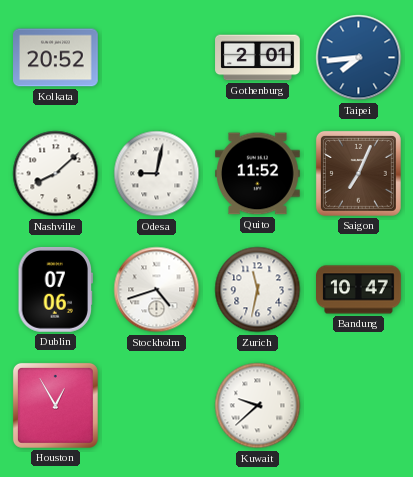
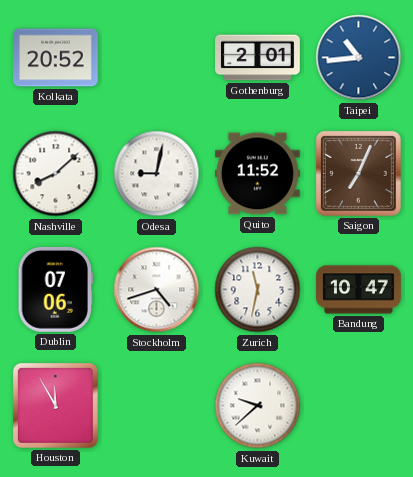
Taipei: 7:44 -> 10:44
Houston: 12:55 -> 11:55
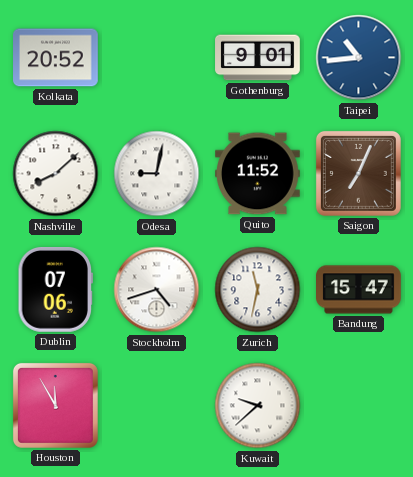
Gothenburg: 2:01 -> 9:01
Bandung: 10:47 -> 15:47
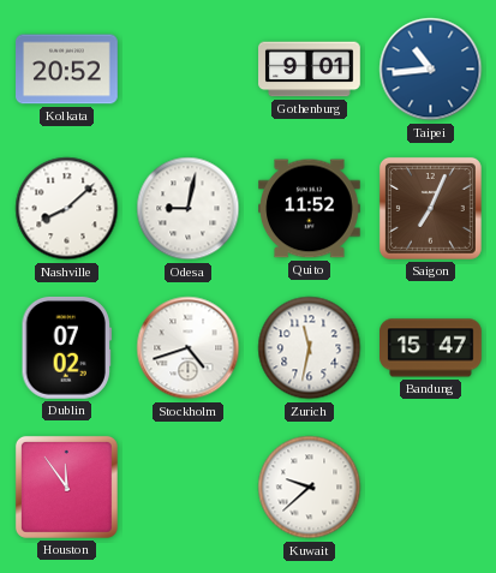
Dublin: 07:06 -> 07:02
Houston: 11:55 -> 11:54
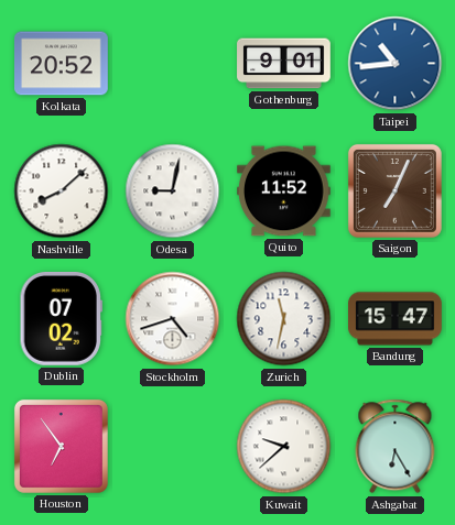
Houston: 11:54 -> 6:54
Ashgabat: none -> 6:25
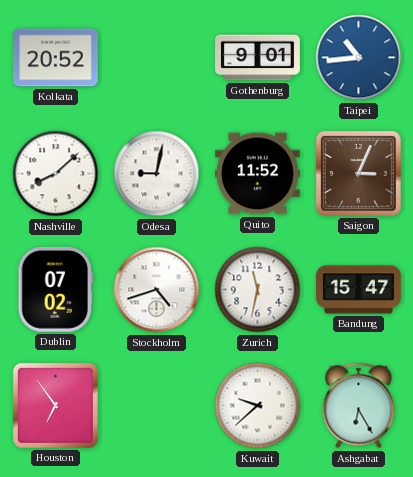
Saigon: 7:04 -> 3:04
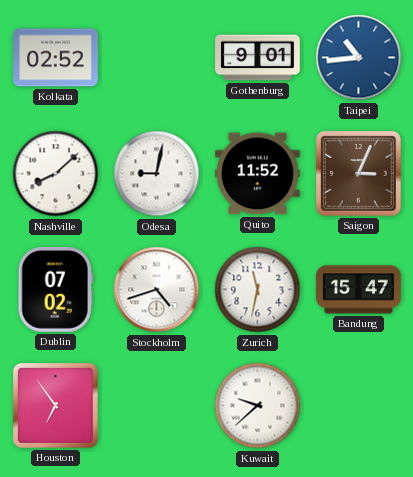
Kolkata: 20:52 -> 02:52
Ashgabat: 6:25 -> none
